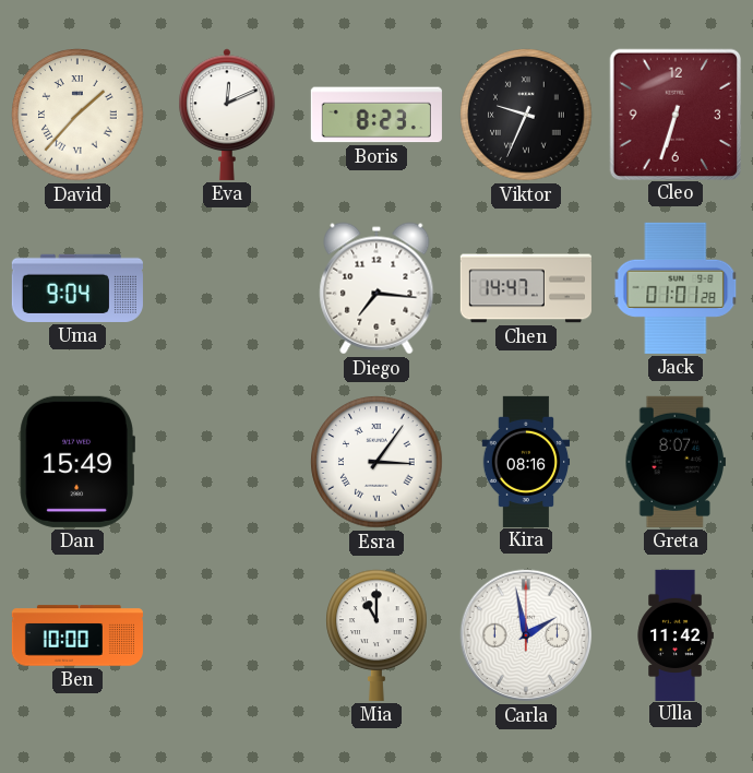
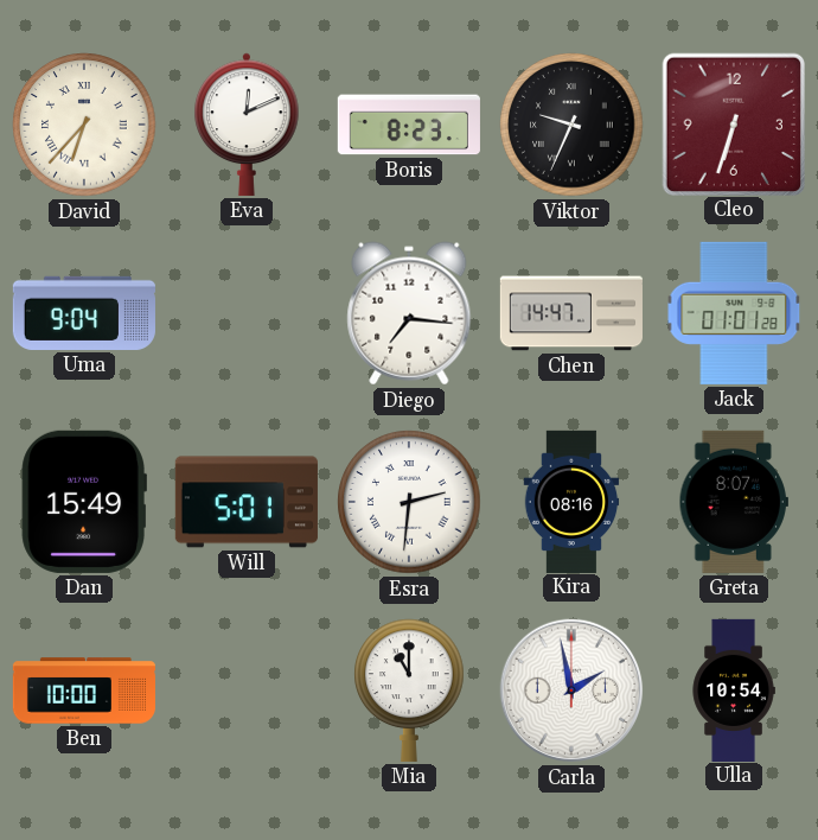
David: 1:37 -> 6:37
Will: none -> 5:01
Esra: 3:06 -> 2:31
Ulla: 11:42 -> 10:54
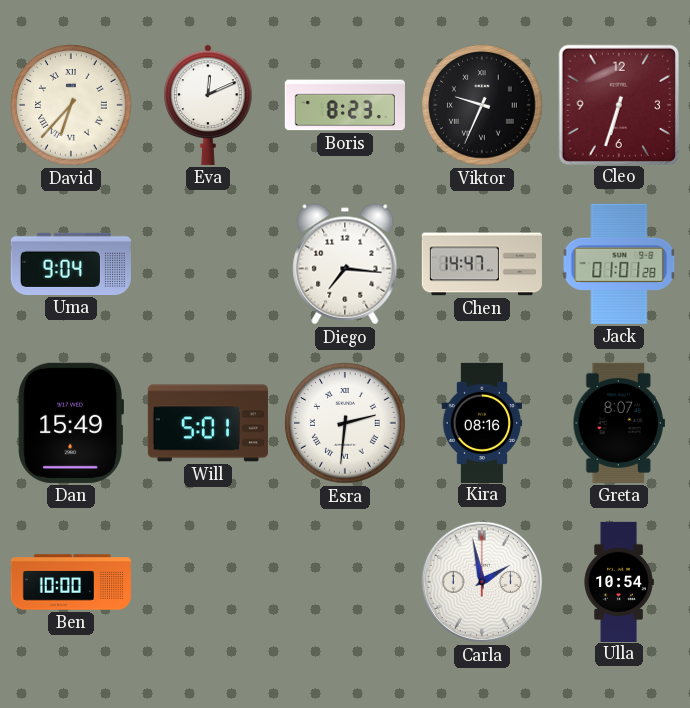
Mia: 11:00 -> none
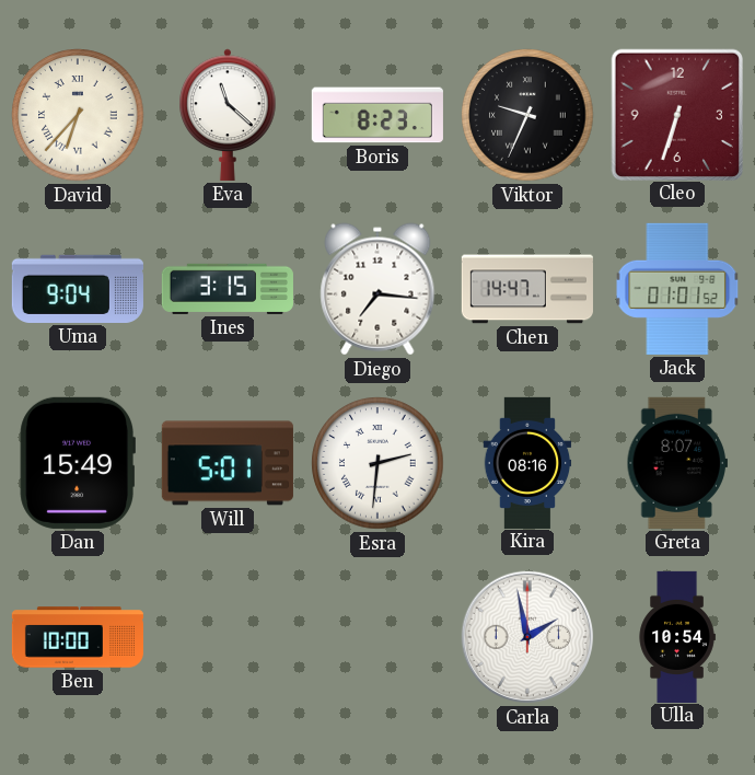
Eva: 12:11 -> 11:22
Ines: none -> 3:15
Jack: 01:01:28 -> 01:01:52
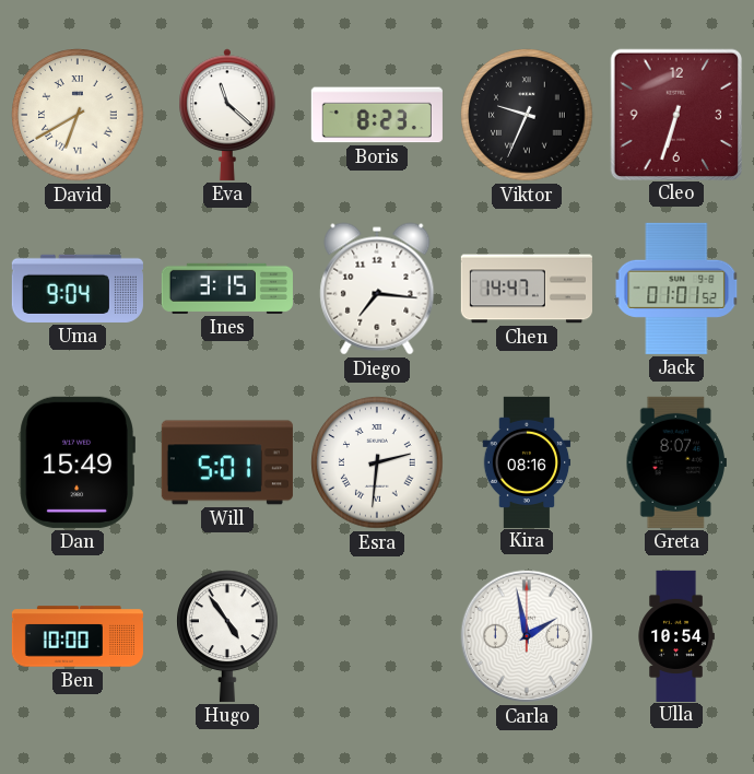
David: 6:37 -> 6:40
Hugo: none -> 4:54
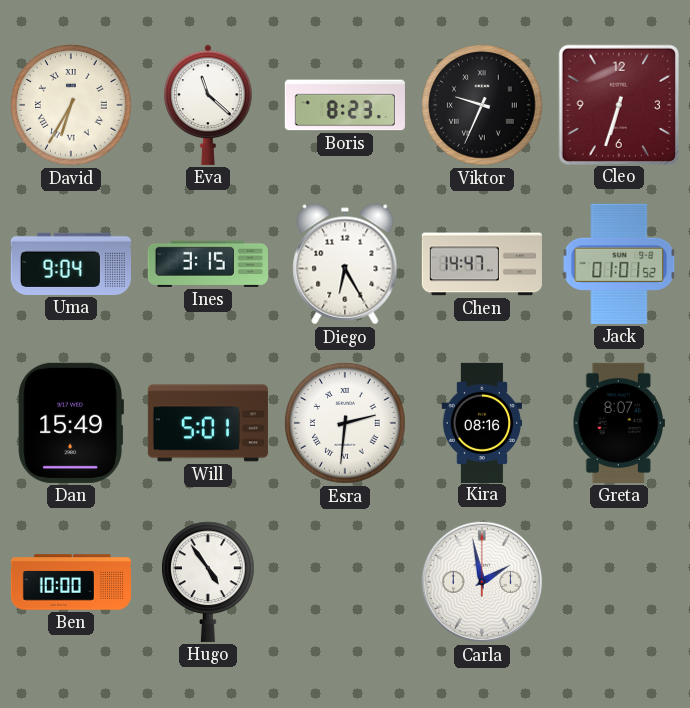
David: 6:40 -> 6:35
Diego: 7:16 -> 6:25
Ulla: 10:54 -> none
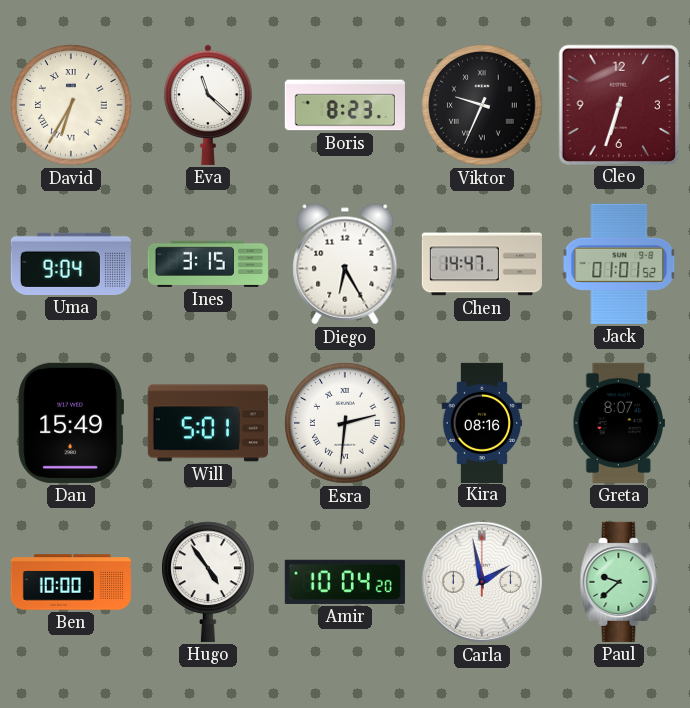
Amir: none -> 10:04
Paul: none -> 9:38
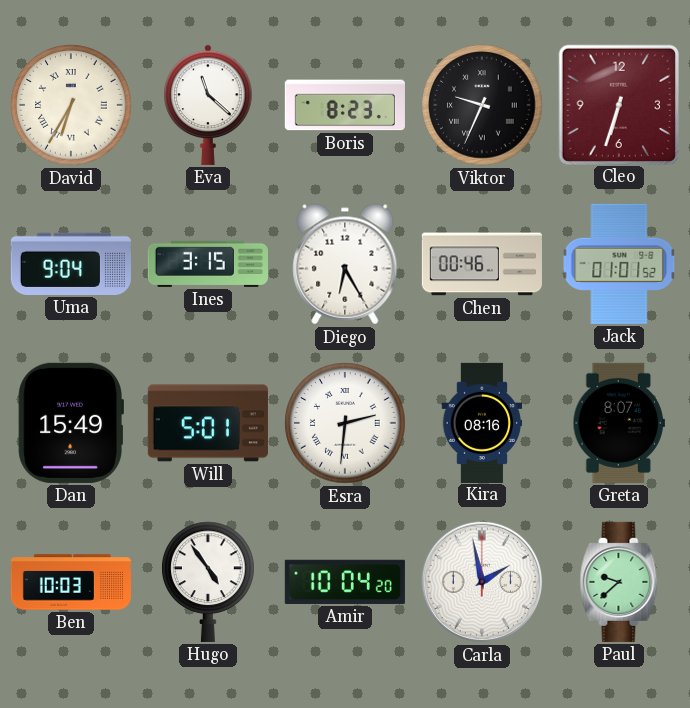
Chen: 14:47 -> 00:46
Ben: 10:00 -> 10:03
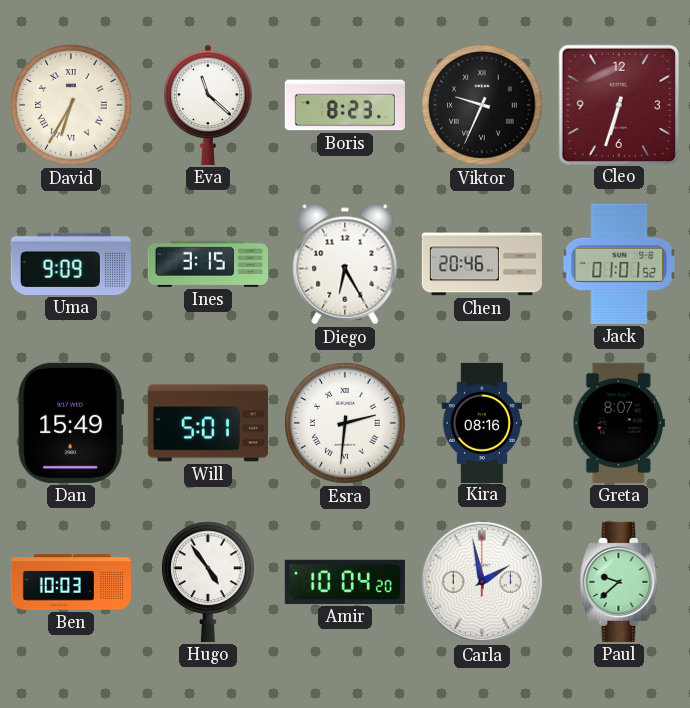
Uma: 9:04 -> 9:09
Chen: 00:46 -> 20:46
